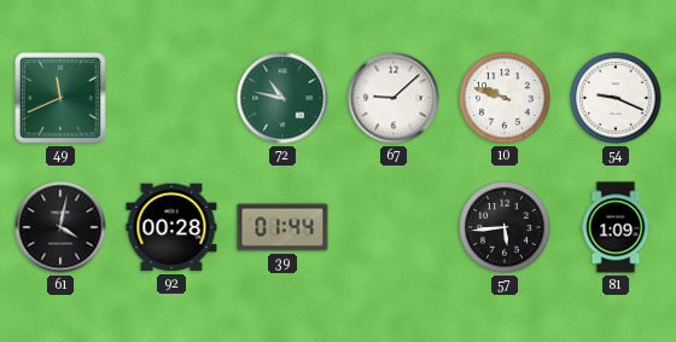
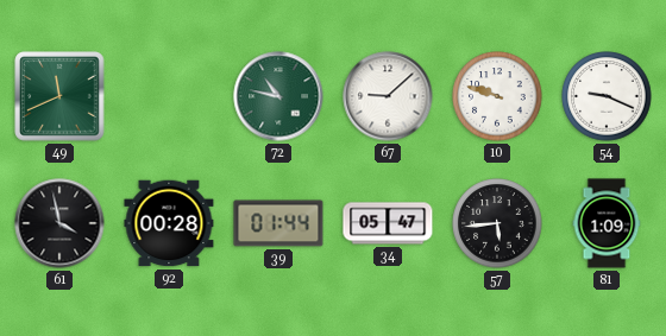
61: 4:02 -> 3:58
34: none -> 05:47
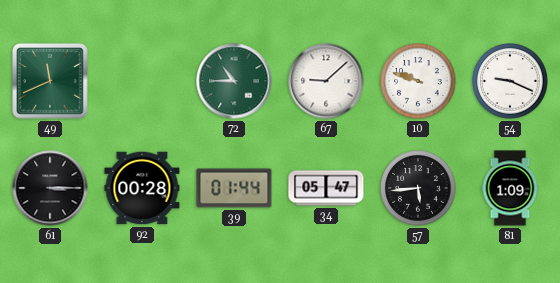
72: 10:47 -> 10:45
61: 3:58 -> 3:15
